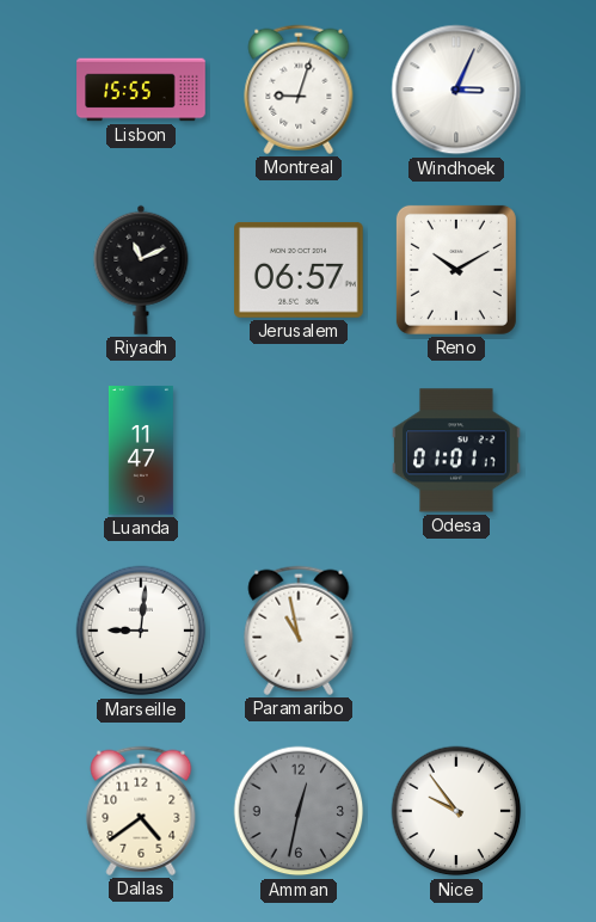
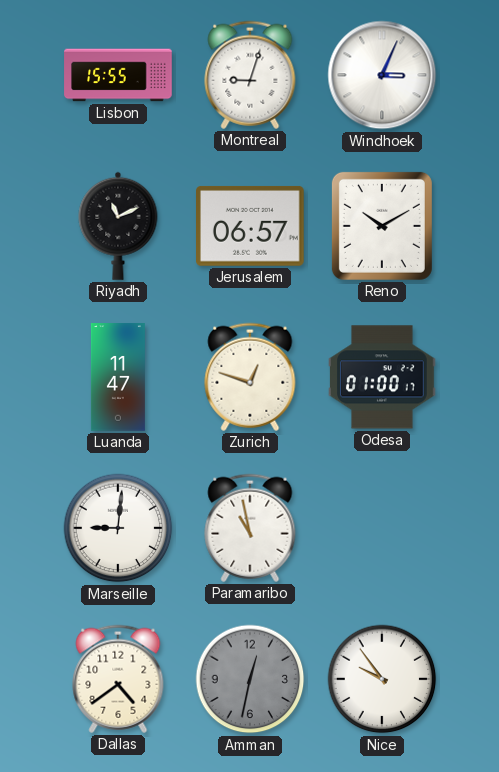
Zurich: none -> 12:48
Odesa: 01:01 -> 01:00
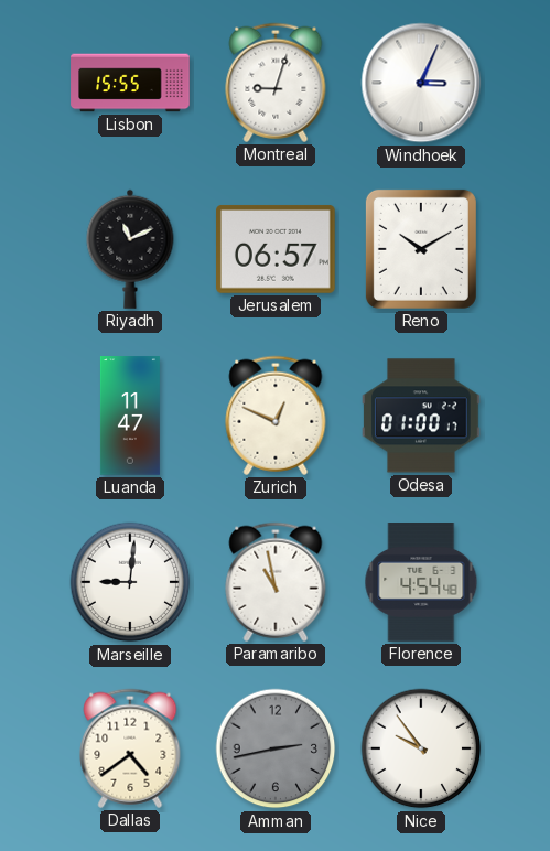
Zurich: 12:48 -> 12:49
Florence: none -> 4:54
Amman: 12:32 -> 2:43
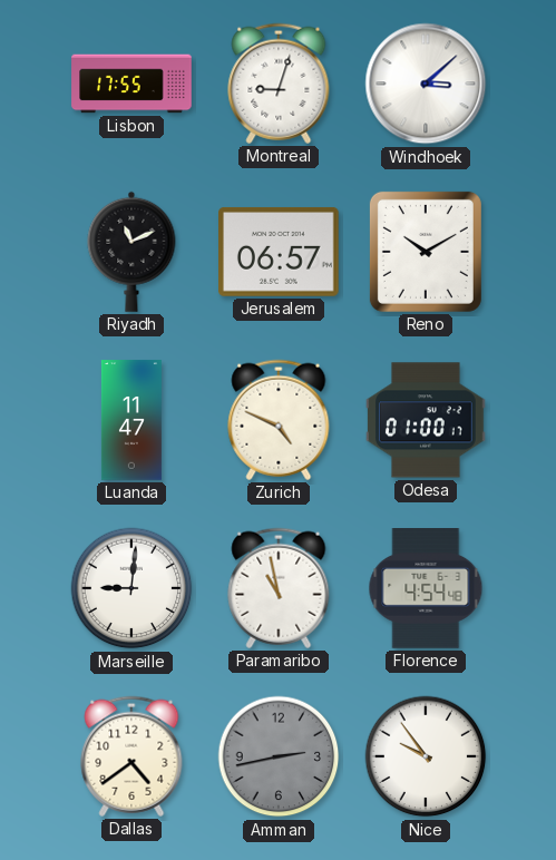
Lisbon: 15:55 -> 17:55
Windhoek: 3:04 -> 3:08
Zurich: 12:49 -> 4:49
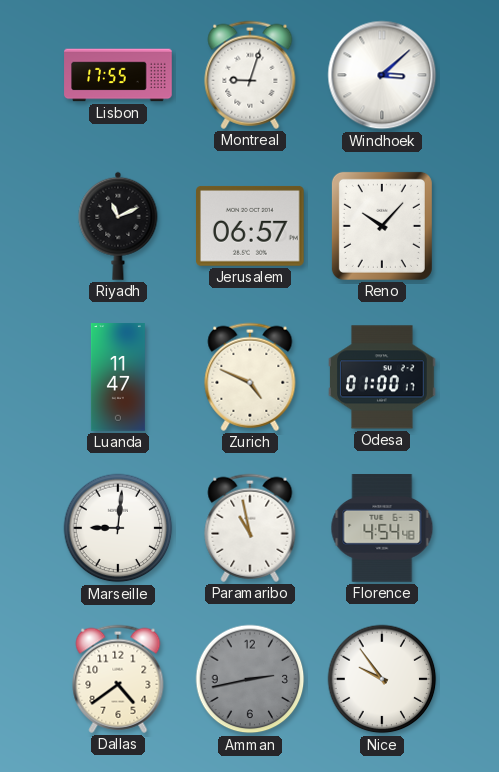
Reno: 10:10 -> 10:07
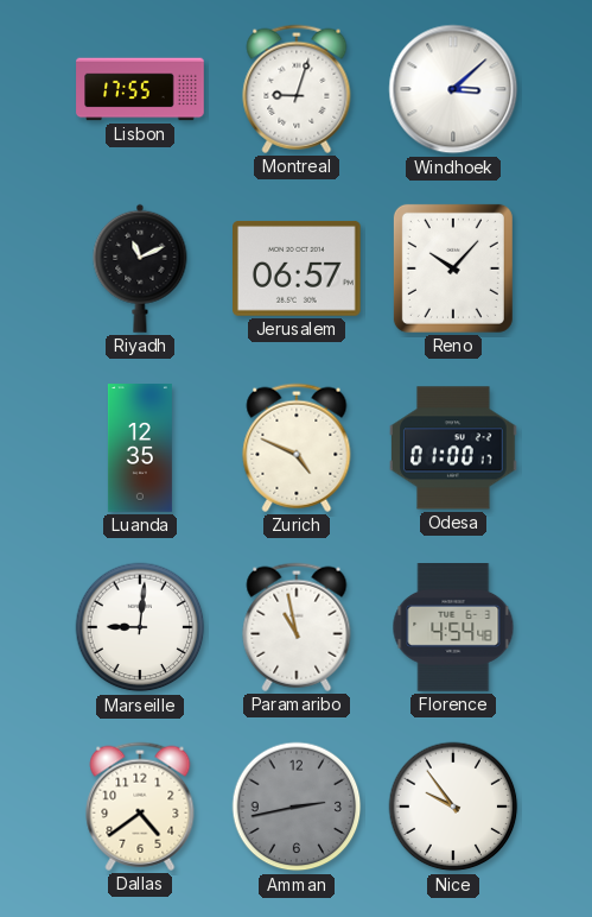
Luanda: 11:47 -> 12:35
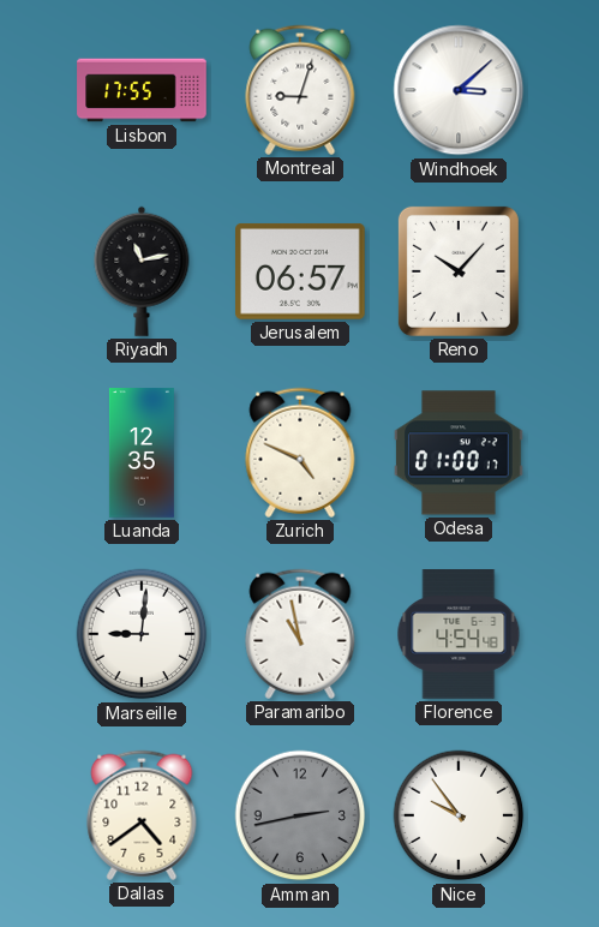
Riyadh: 11:11 -> 11:13
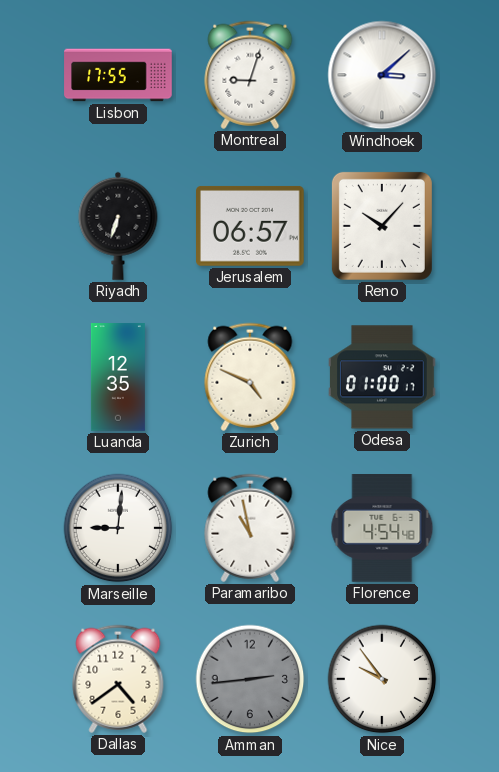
Riyadh: 11:13 -> 6:33
Amman: 2:43 -> 2:44
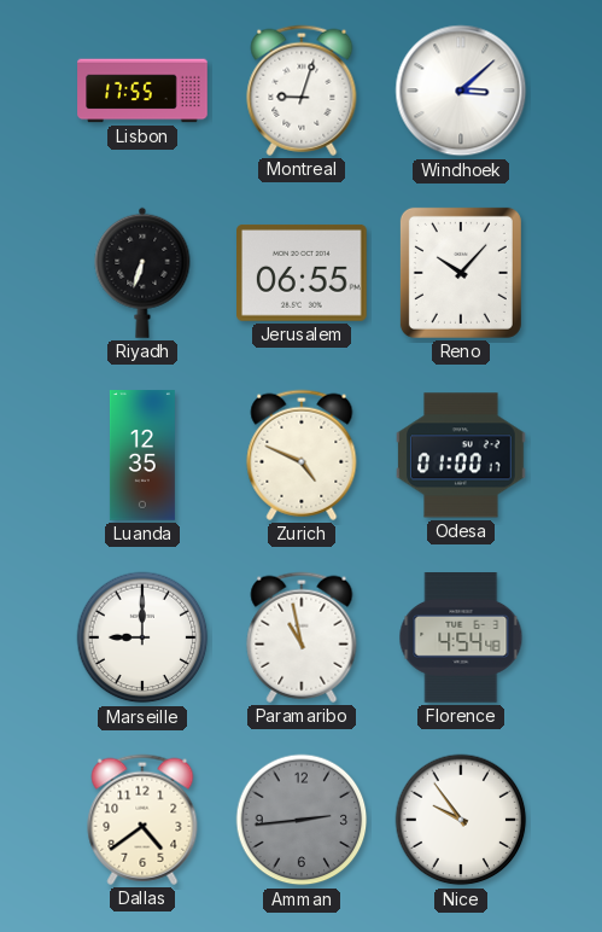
Jerusalem: 06:57 -> 06:55
Marseille: 9:01 -> 9:00
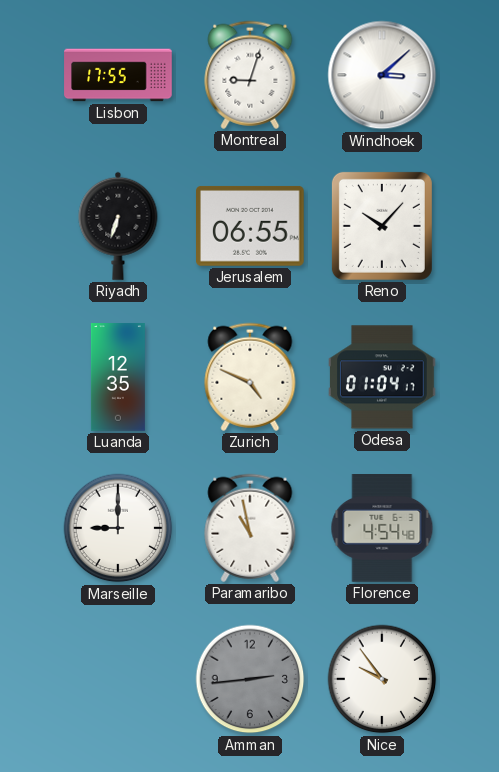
Odesa: 01:00 -> 01:04
Dallas: 4:39 -> none
